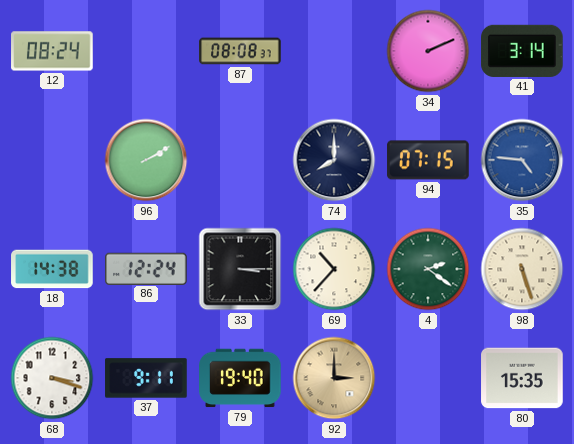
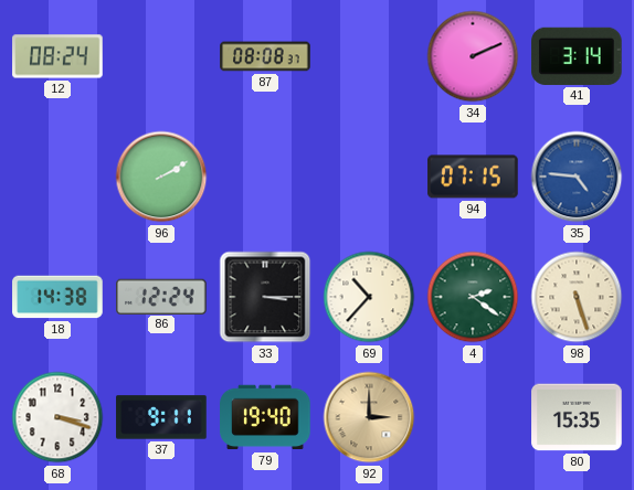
74: 8:00 -> none
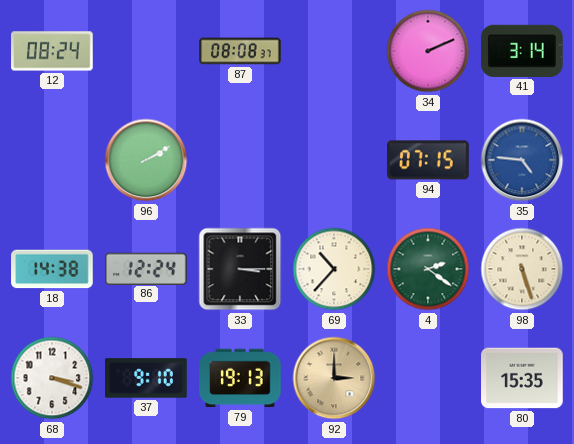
37: 9:11 -> 9:10
79: 19:40 -> 19:13
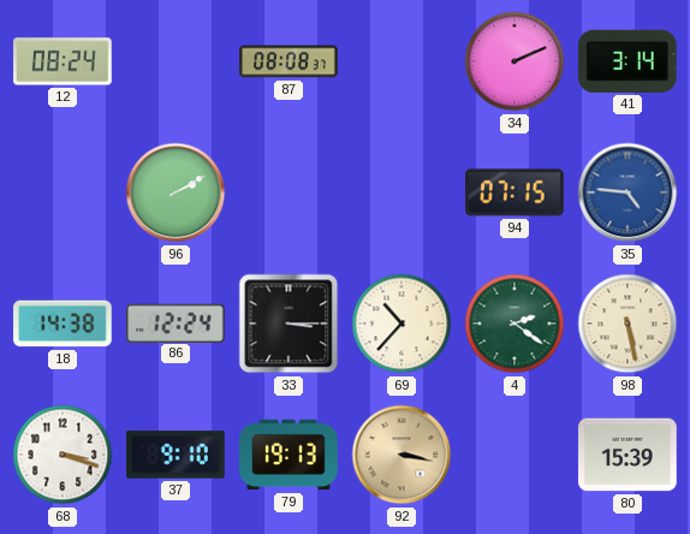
98: 5:27 -> 5:28
92: 3:00 -> 3:17
80: 15:35 -> 15:39
